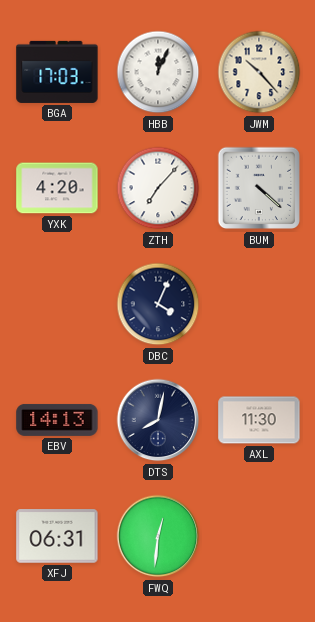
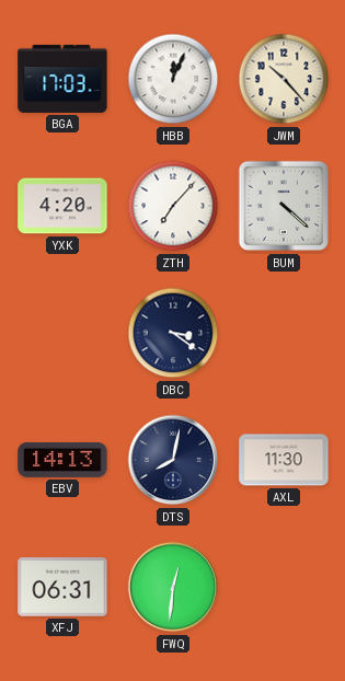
DBC: 4:04 -> 3:21
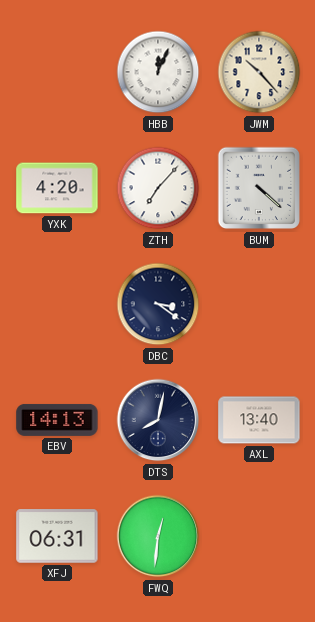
BGA: 17:03 -> none
AXL: 11:30 -> 13:40
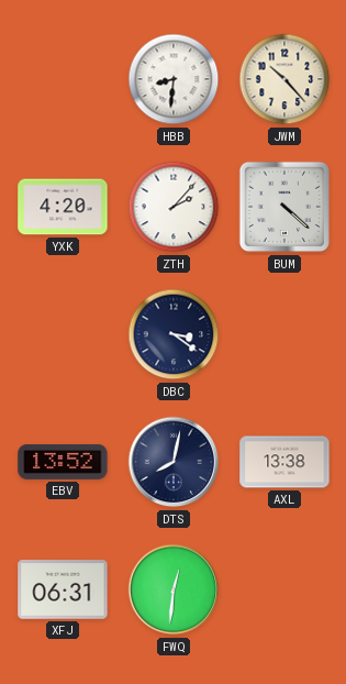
HBB: 12:04 -> 8:31
ZTH: 7:07 -> 2:07
EBV: 14:13 -> 13:52
AXL: 13:40 -> 13:38
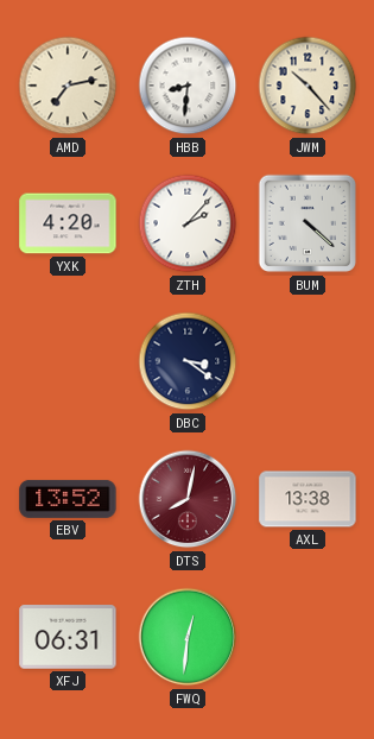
AMD: none -> 7:13
DTS dial: navy -> burgundy
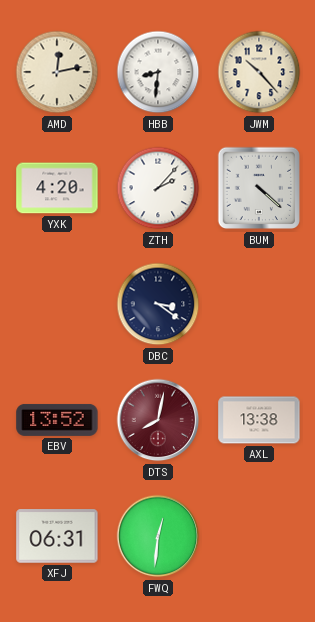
AMD: 7:13 -> 12:13
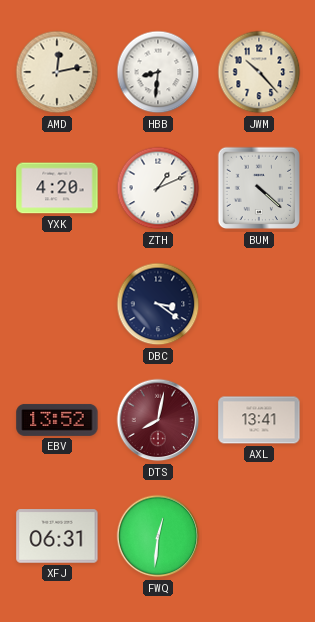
ZTH: 2:07 -> 1:11
AXL: 13:38 -> 13:41
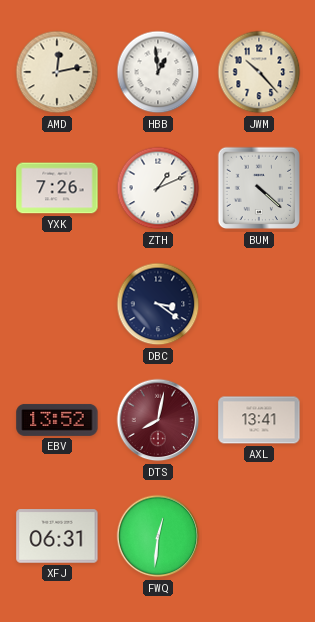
HBB: 8:31 -> 12:59
YXK: 4:20 -> 7:26
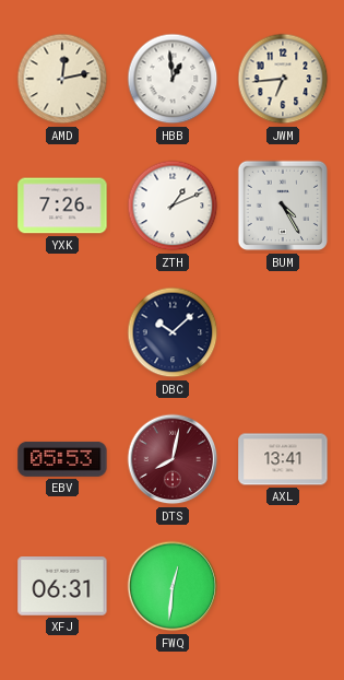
JWM: 10:23 -> 6:44
BUM: 4:22 -> 4:25
DBC: 3:21 -> 10:08
EBV: 13:52 -> 05:53
